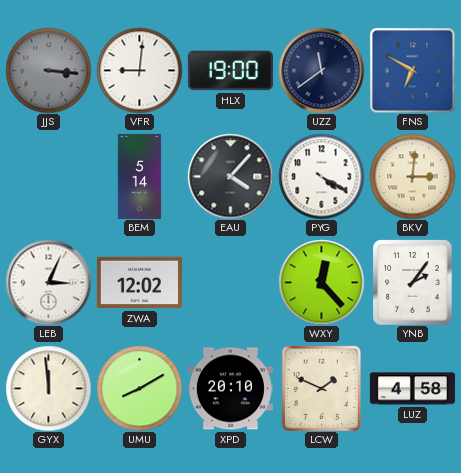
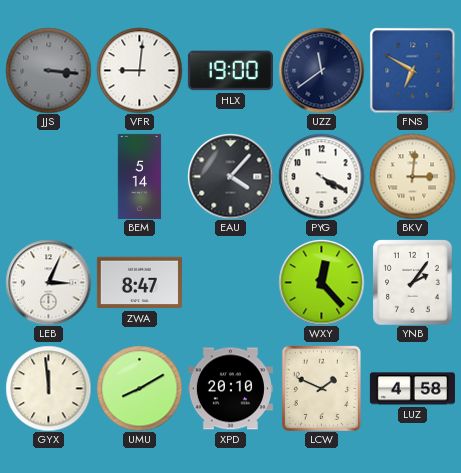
ZWA: 12:02 -> 8:47
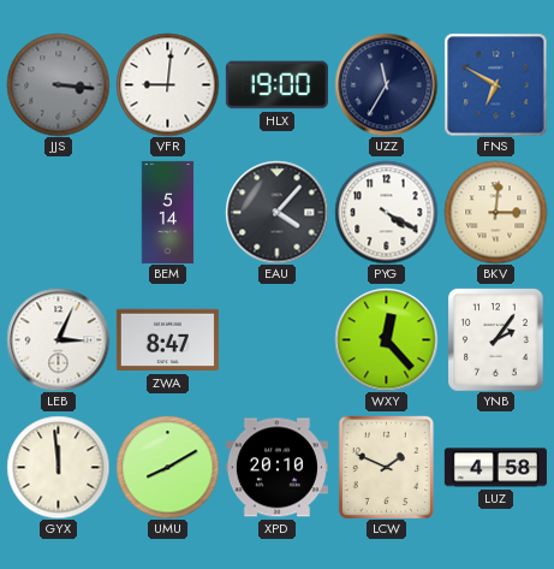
UZZ: 11:39 -> 11:35
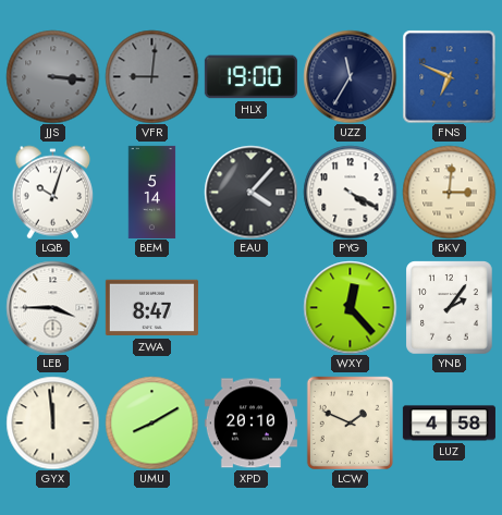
VFR dial: white -> grey
FNS: 6:50 -> 6:49
LQB: none -> 10:03
LEB: 3:04 -> 3:45
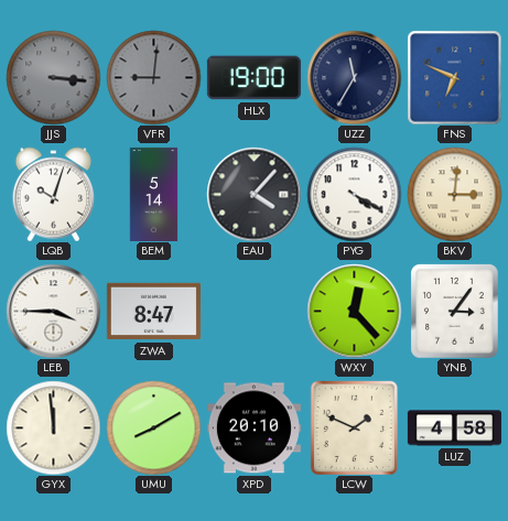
YNB: 2:06 -> 3:06
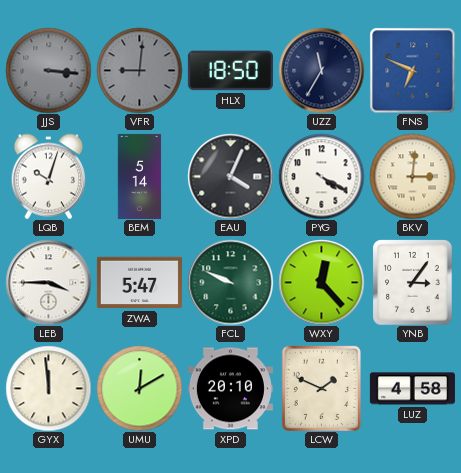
HLX: 19:00 -> 18:50
EAU: 4:07 -> 4:04
ZWA: 8:47 -> 5:47
FCL: none -> 9:49
UMU: 8:10 -> 12:10
